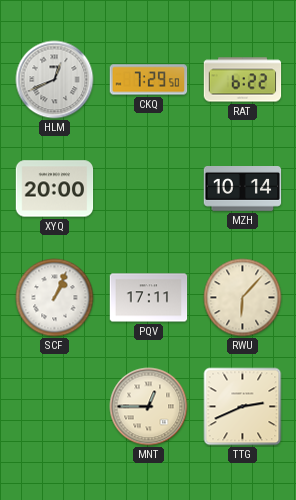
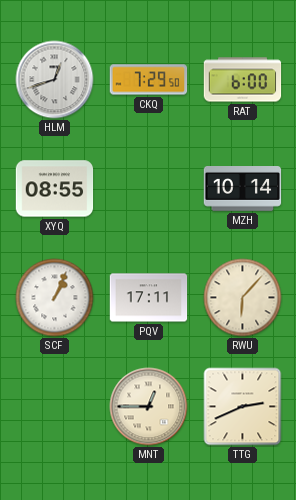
HLM: 12:41 -> 12:42
RAT: 6:22 -> 6:00
XYQ: 20:00 -> 08:55
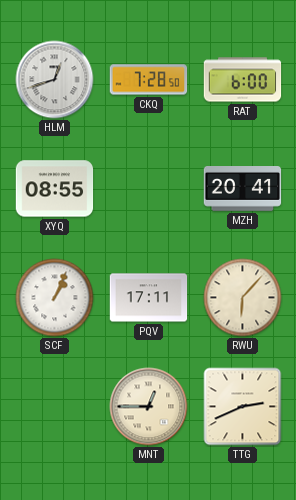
CKQ: 7:29 -> 7:28
MZH: 10:14 -> 20:41
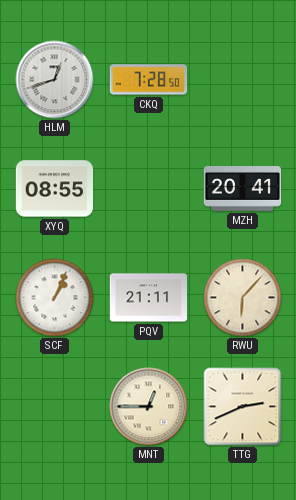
RAT: 6:00 -> none
PQV: 17:11 -> 21:11
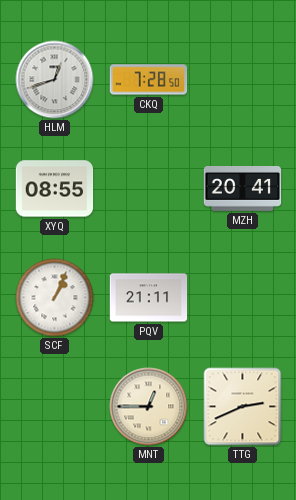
RWU: 6:07 -> none
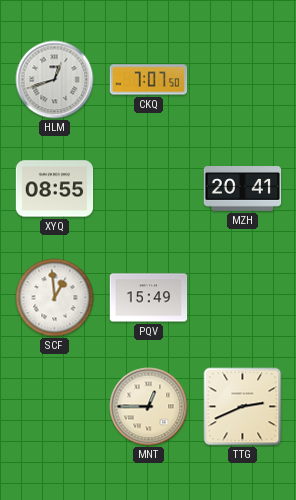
CKQ: 7:28 -> 7:07
SCF: 1:04 -> 12:59
PQV: 21:11 -> 15:49
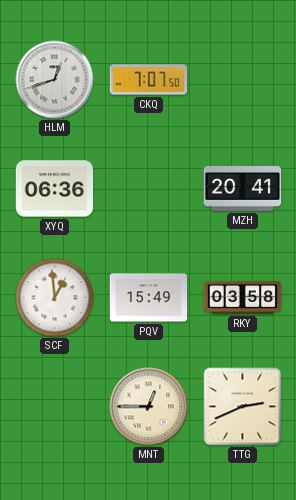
XYQ: 08:55 -> 06:36
RKY: none -> 03:58
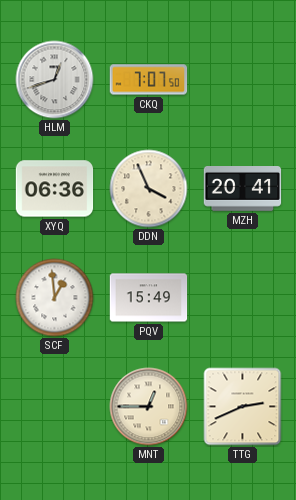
DDN: none -> 3:56
RKY: 03:58 -> none
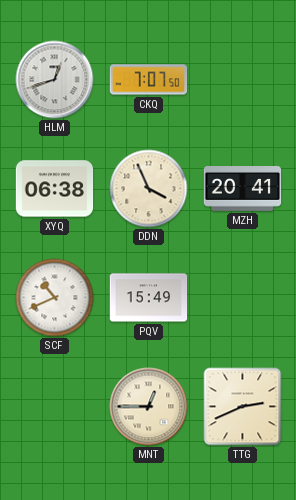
XYQ: 06:36 -> 06:38
SCF: 12:59 -> 10:41
